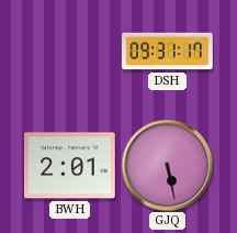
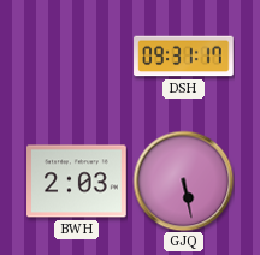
BWH: 2:01 -> 2:03
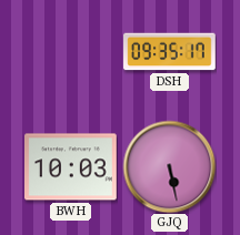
DSH: 09:31 -> 09:35
BWH: 2:03 -> 10:03
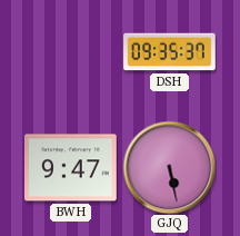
DSH: 09:35:17 -> 09:35:37
BWH: 10:03 -> 9:47
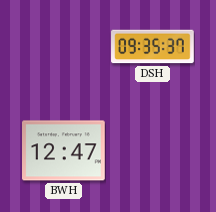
BWH: 9:47 -> 12:47
GJQ: 5:28 -> none
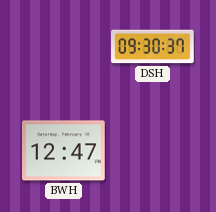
DSH: 09:35 -> 09:30
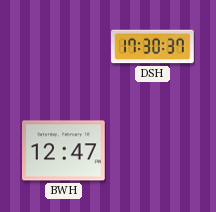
DSH: 09:30 -> 17:30
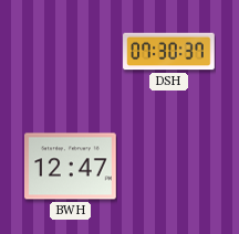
DSH: 17:30 -> 07:30
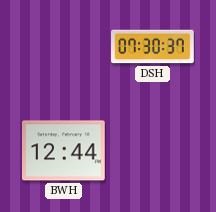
BWH: 12:47 -> 12:44
